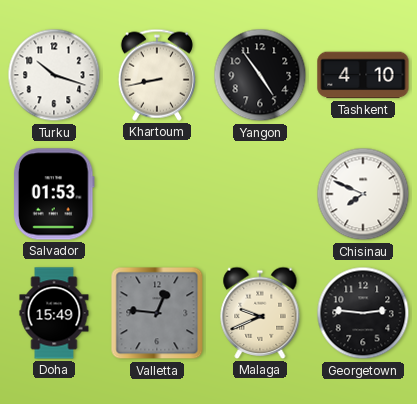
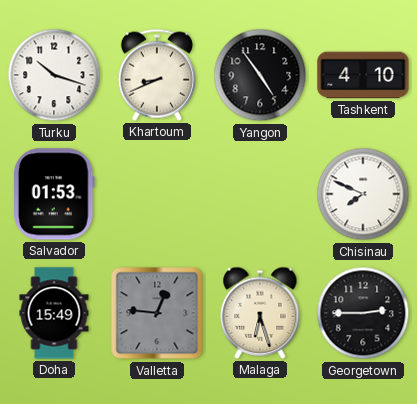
Khartoum: 8:43 -> 8:41
Malaga: 9:41 -> 6:27
Georgetown: 2:46 -> 2:45
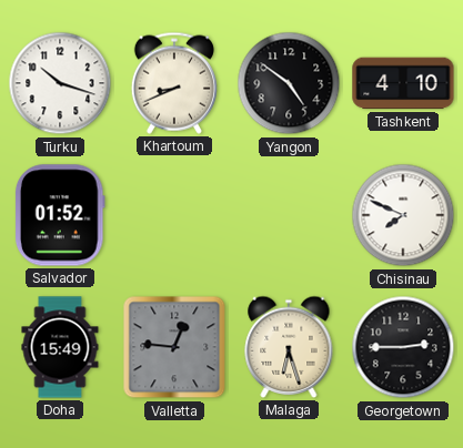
Yangon: 4:54 -> 4:51
Salvador: 01:53 -> 01:52
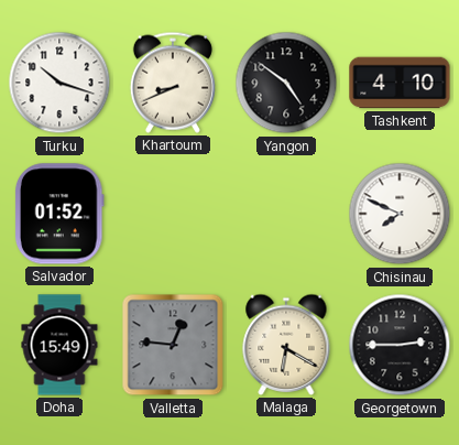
Malaga: 6:27 -> 6:20
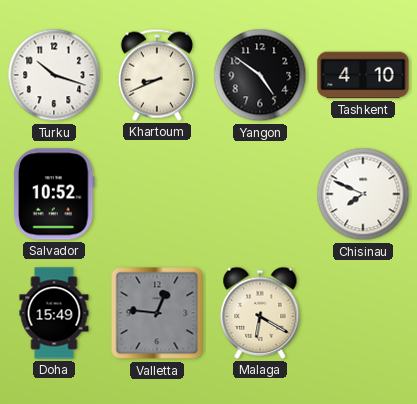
Salvador: 01:52 -> 10:52
Georgetown: 2:45 -> none
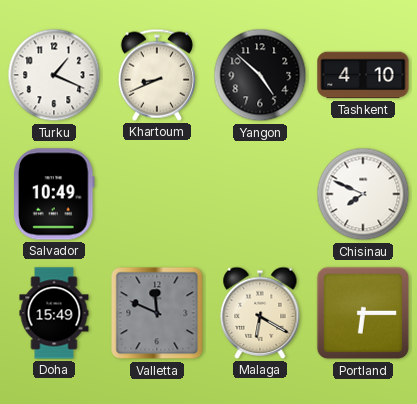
Turku: 10:18 -> 1:19
Yangon: 4:51 -> 4:52
Salvador: 10:52 -> 10:49
Valletta: 12:46 -> 11:49
Portland: none -> 6:15
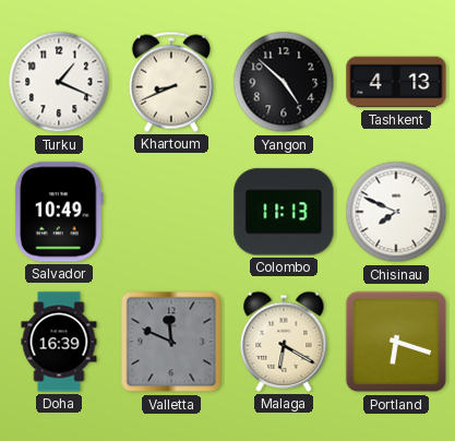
Tashkent: 4:10 -> 4:13
Colombo: none -> 11:13
Doha: 15:49 -> 16:39
Portland: 6:15 -> 6:18
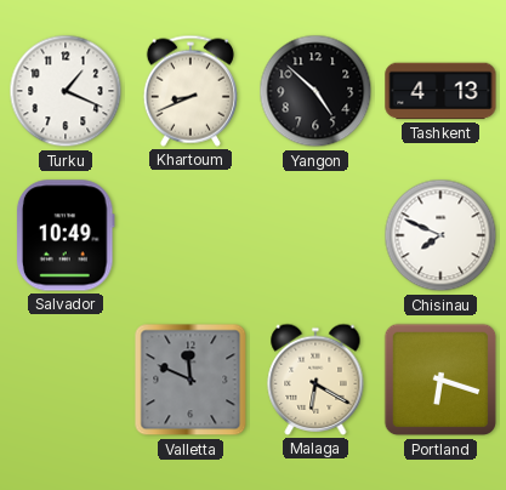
Colombo: 11:13 -> none
Doha: 16:39 -> none
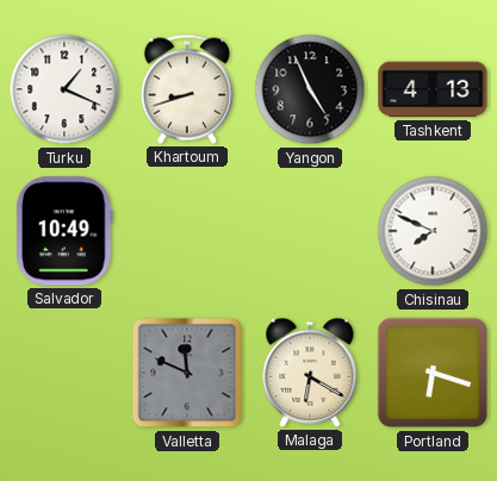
Khartoum: 8:41 -> 8:42
Yangon: 4:52 -> 4:56
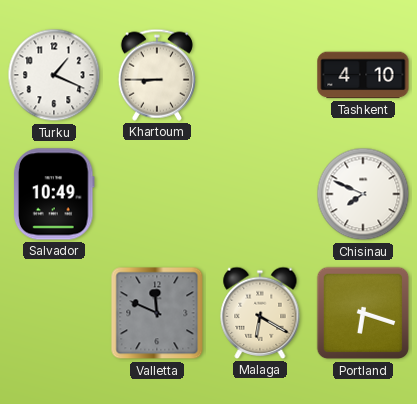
Khartoum: 8:42 -> 8:45
Yangon: 4:56 -> none
Tashkent: 4:13 -> 4:10
